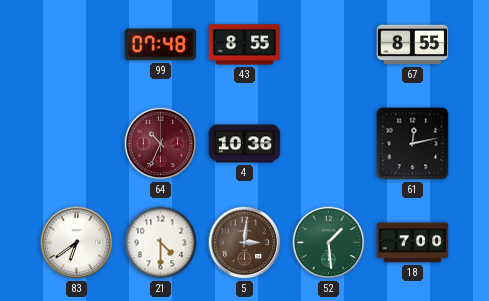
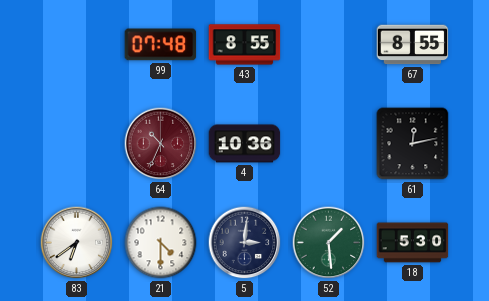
5 dial: brown -> navy
18: 7:00 -> 5:30
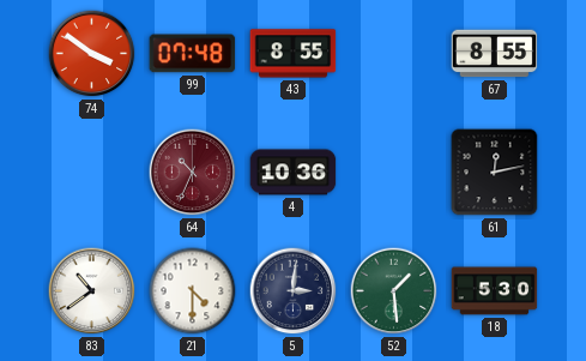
74: none -> 3:51
83: 6:39 -> 10:39
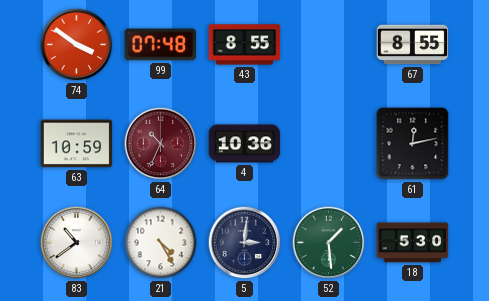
63: none -> 10:59
21: 4:30 -> 4:25
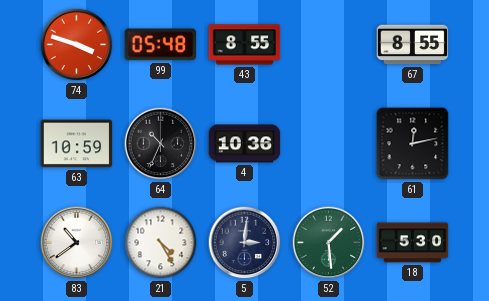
74: 3:51 -> 3:48
99: 07:48 -> 05:48
64 dial: burgundy -> black
